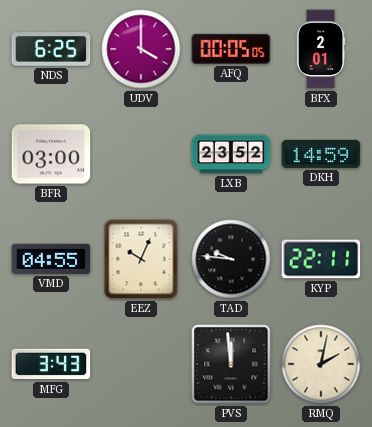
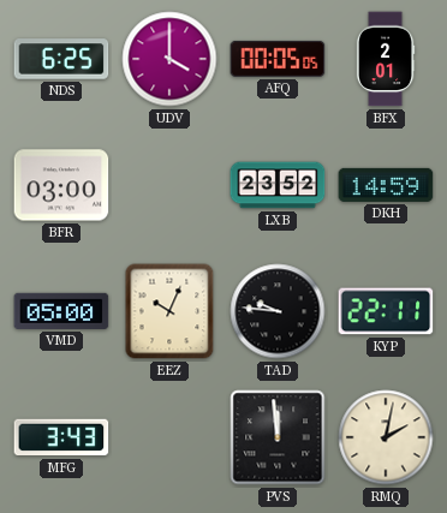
VMD: 04:55 -> 05:00
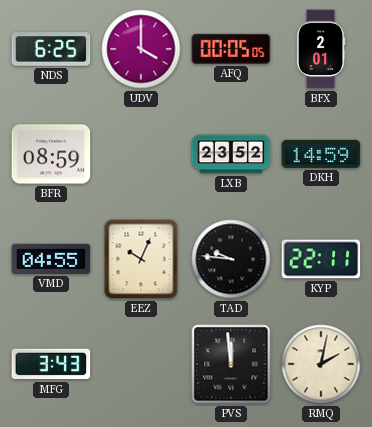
BFR: 03:00 -> 08:59
VMD: 05:00 -> 04:55
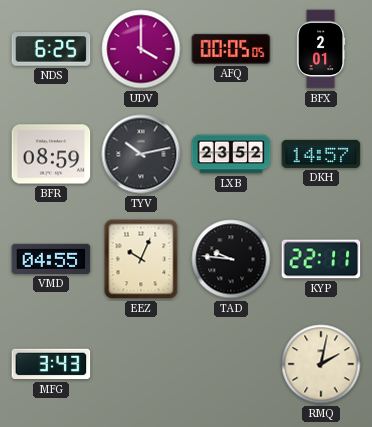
TYV: none -> 10:13
DKH: 14:59 -> 14:57
PVS: 11:59 -> none
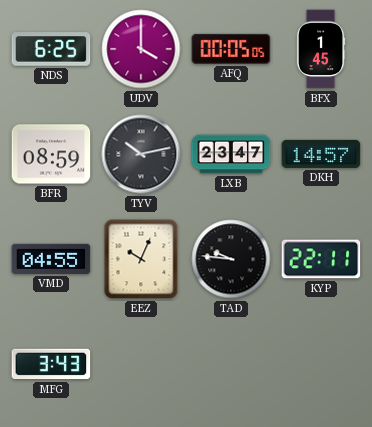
BFX: 2:01 -> 1:45
LXB: 23:52 -> 23:47
RMQ: 2:02 -> none
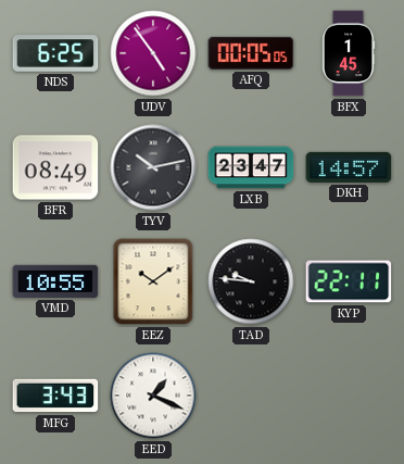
UDV: 4:00 -> 4:54
BFR: 08:59 -> 08:49
VMD: 04:55 -> 10:55
EEZ: 10:04 -> 10:09
EED: none -> 1:19
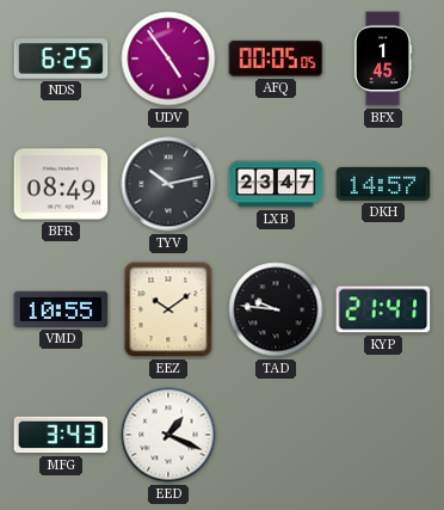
KYP: 22:11 -> 21:41
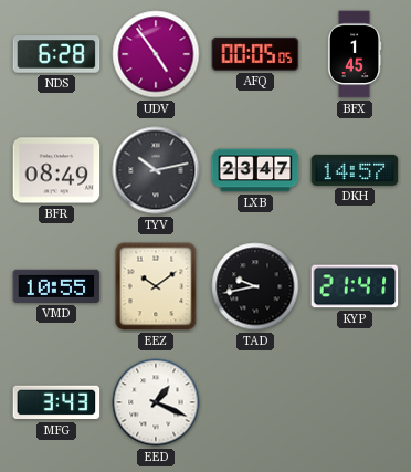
NDS: 6:25 -> 6:28
TAD: 9:46 -> 9:43
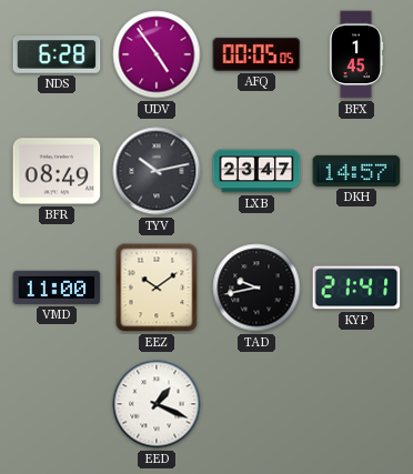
VMD: 10:55 -> 11:00
MFG: 3:43 -> none
